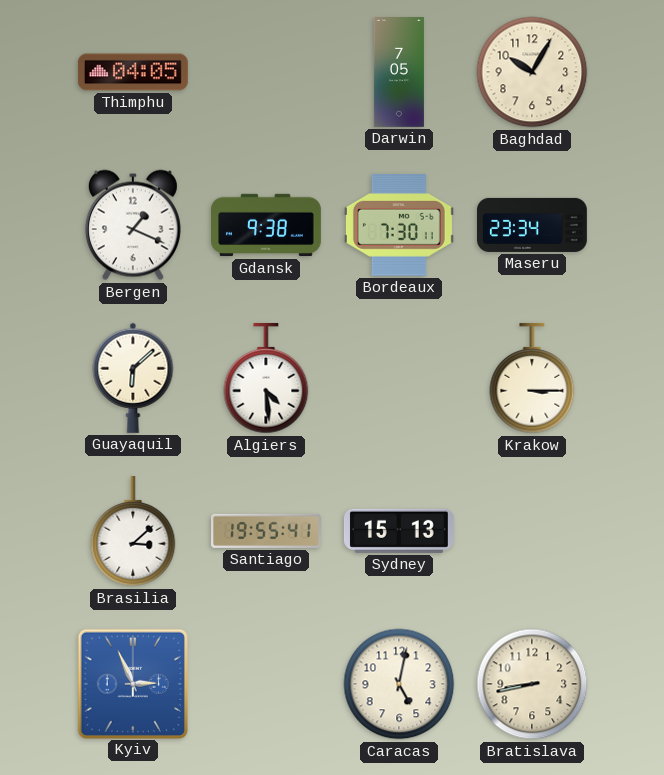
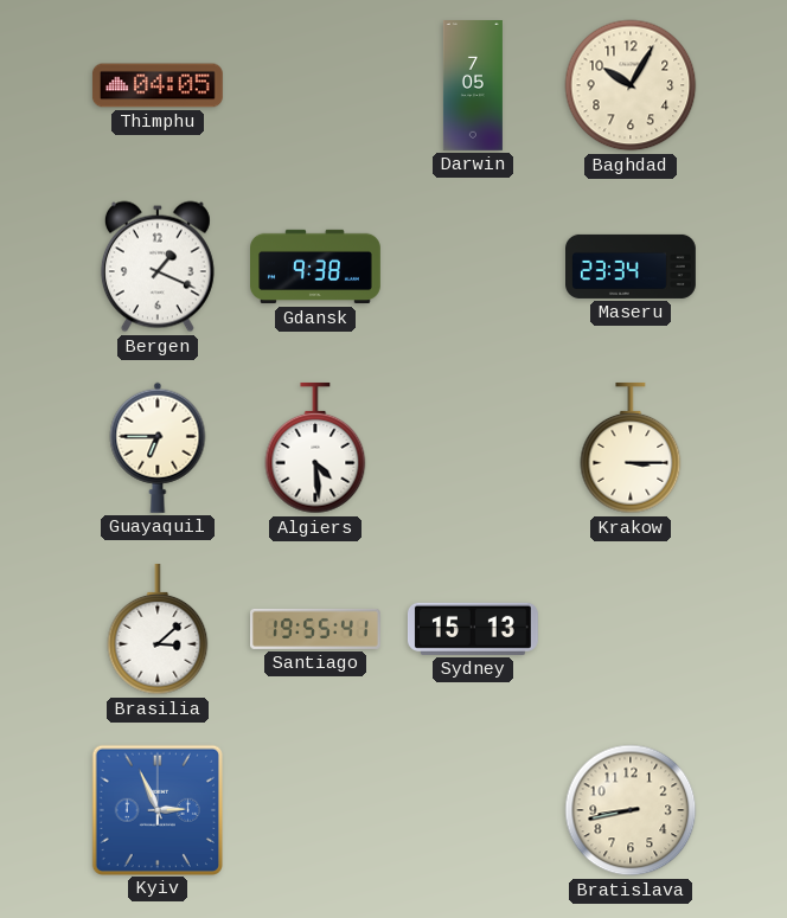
Bordeaux: 7:30 -> none
Guayaquil: 6:08 -> 6:45
Caracas: 5:02 -> none
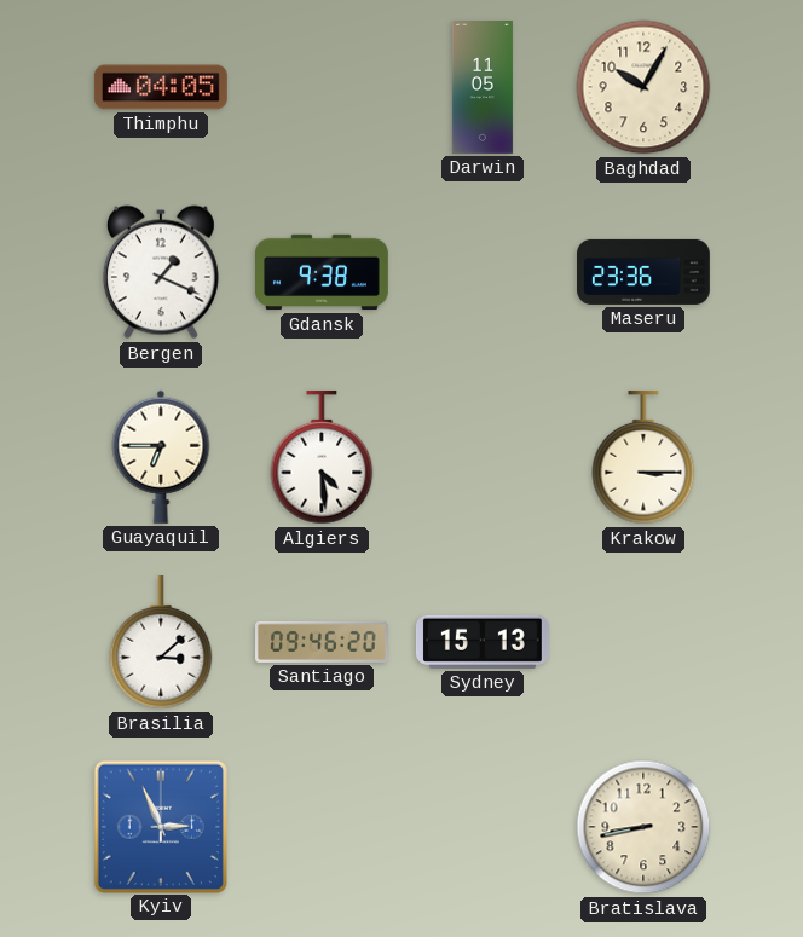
Darwin: 7:05 -> 11:05
Maseru: 23:34 -> 23:36
Santiago: 19:55 -> 09:46
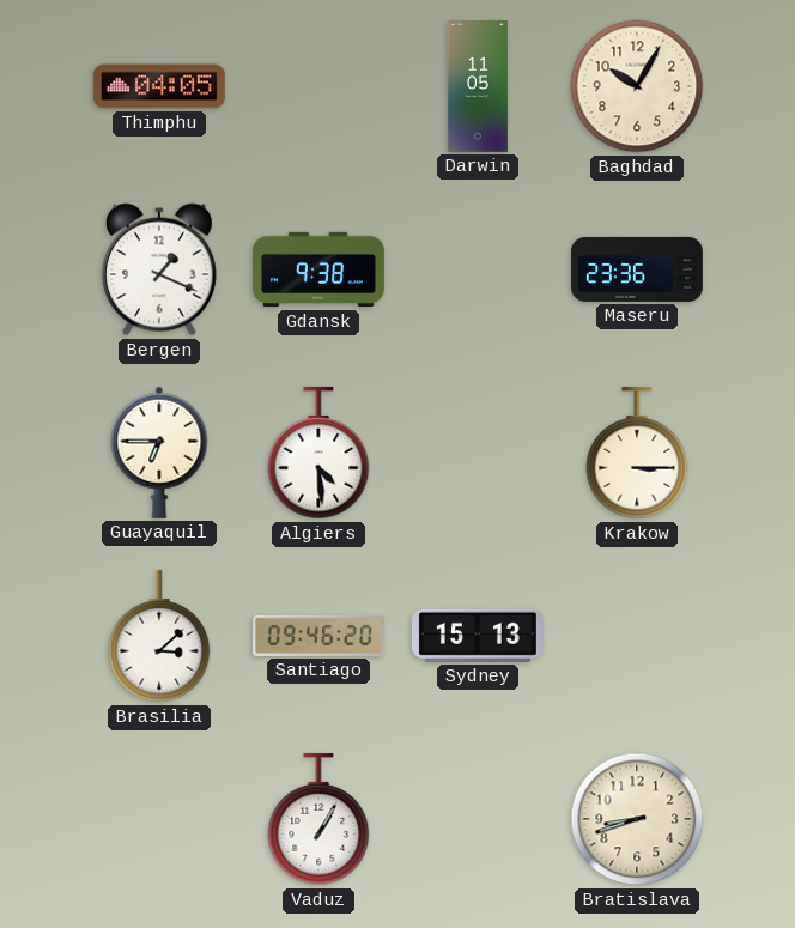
Kyiv: 2:56 -> none
Vaduz: none -> 1:05
Bratislava: 8:43 -> 8:42
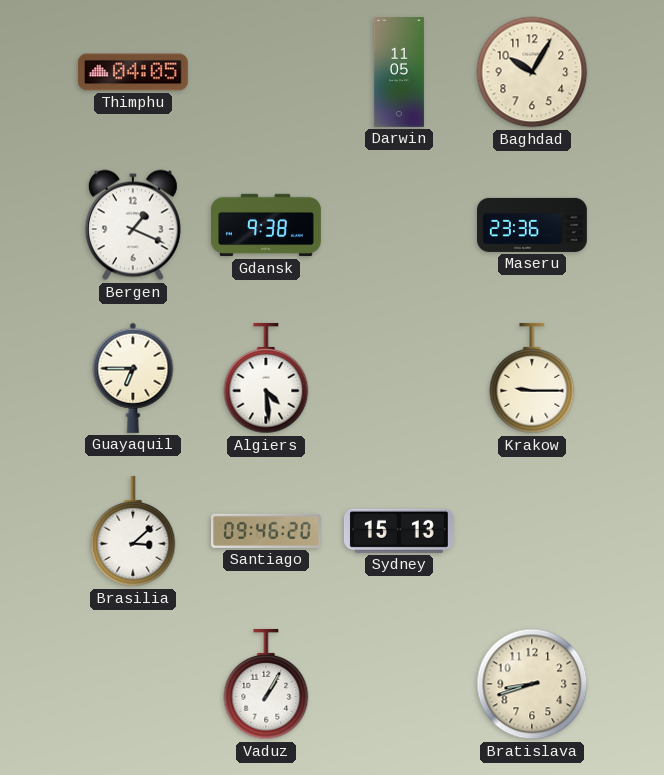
Krakow: 3:15 -> 9:15
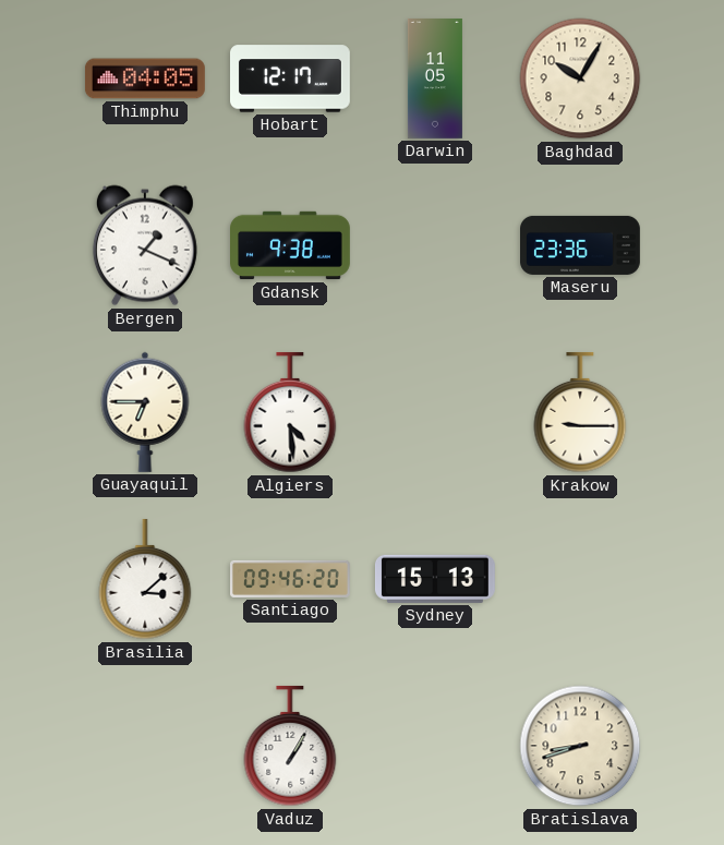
Hobart: none -> 12:17
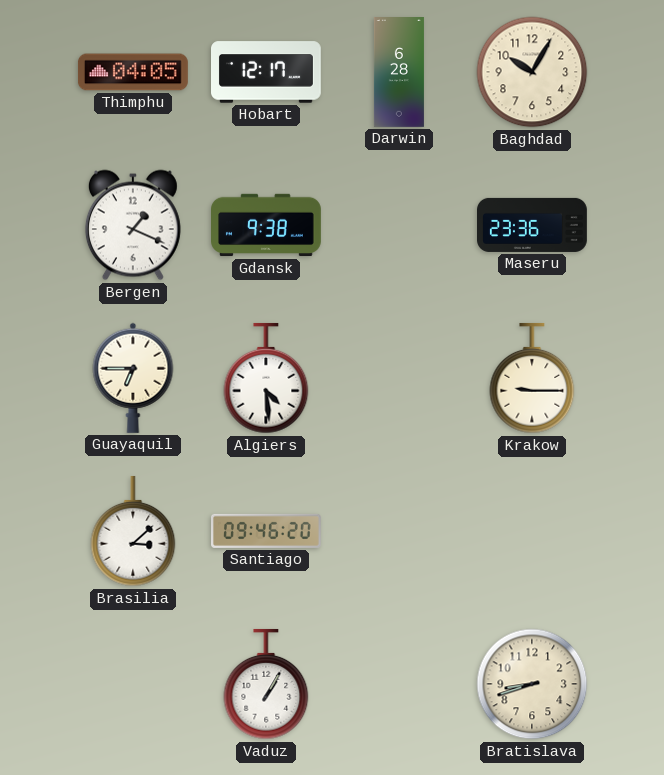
Darwin: 11:05 -> 6:28
Sydney: 15:13 -> none
